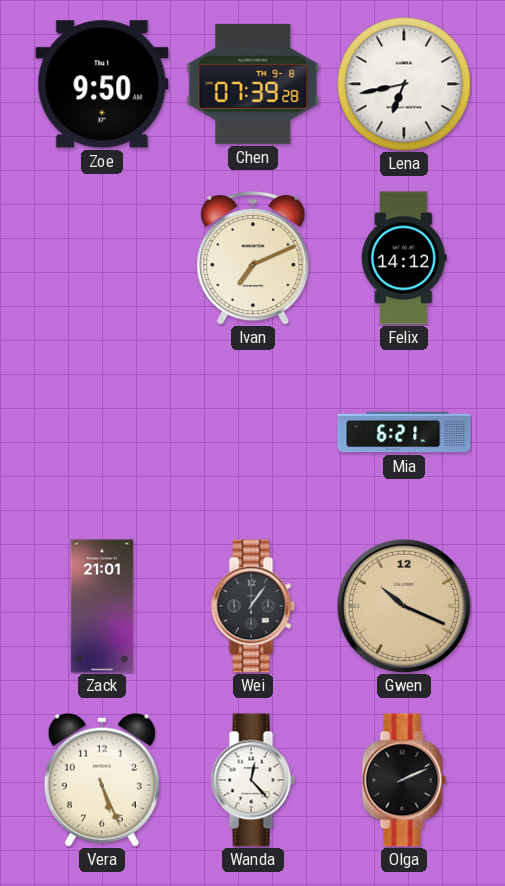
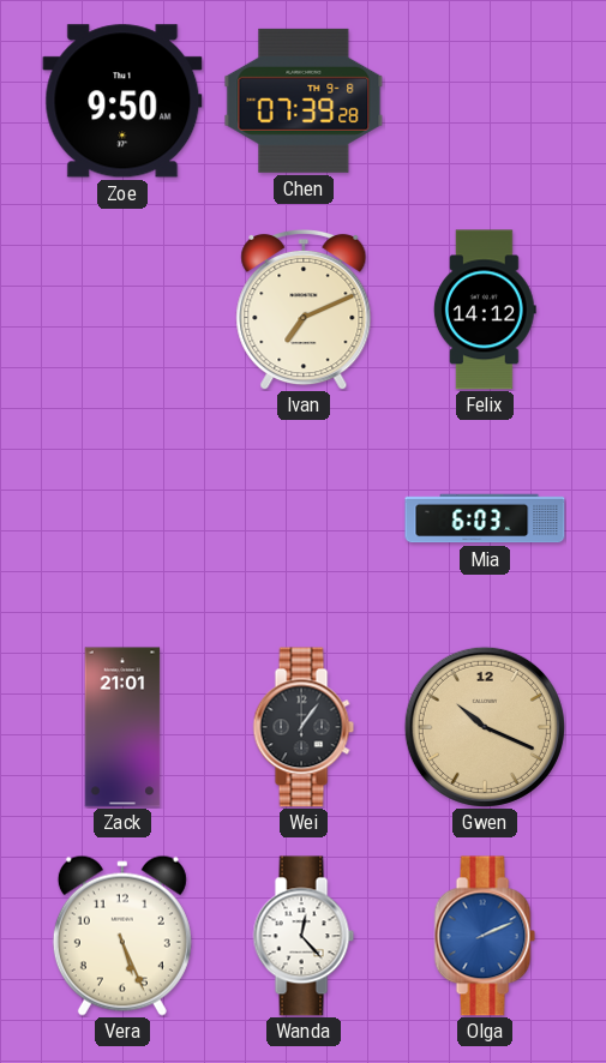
Lena: 6:43 -> none
Mia: 6:21 -> 6:03
Olga dial: black -> blue
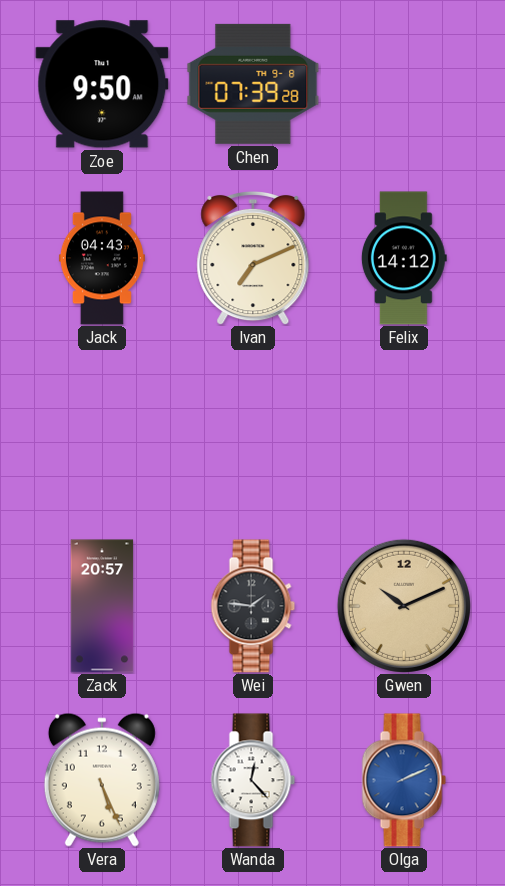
Jack: none -> 04:43
Mia: 6:03 -> none
Zack: 21:01 -> 20:57
Wei: 1:06 -> 1:46
Gwen: 10:19 -> 10:11
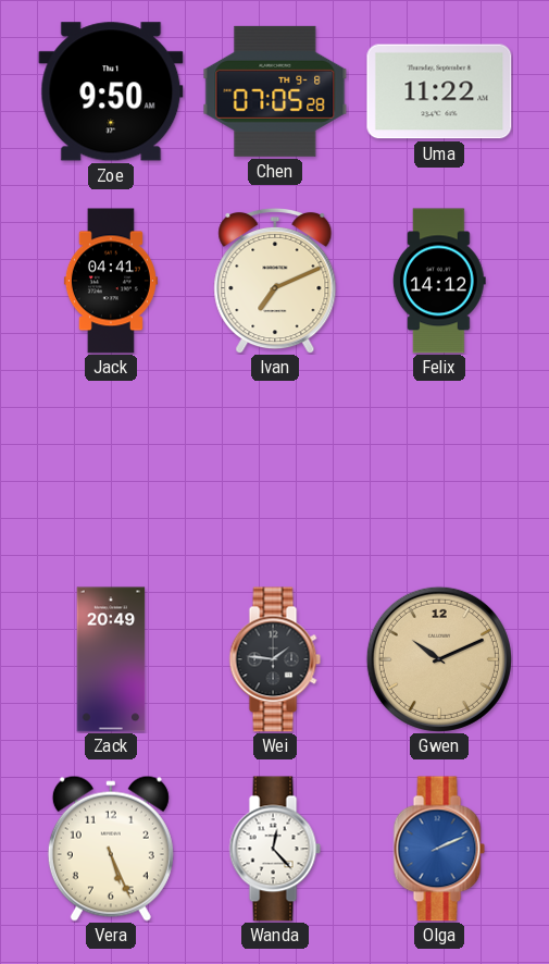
Chen: 07:39 -> 07:05
Uma: none -> 11:22
Jack: 04:43 -> 04:41
Zack: 20:57 -> 20:49
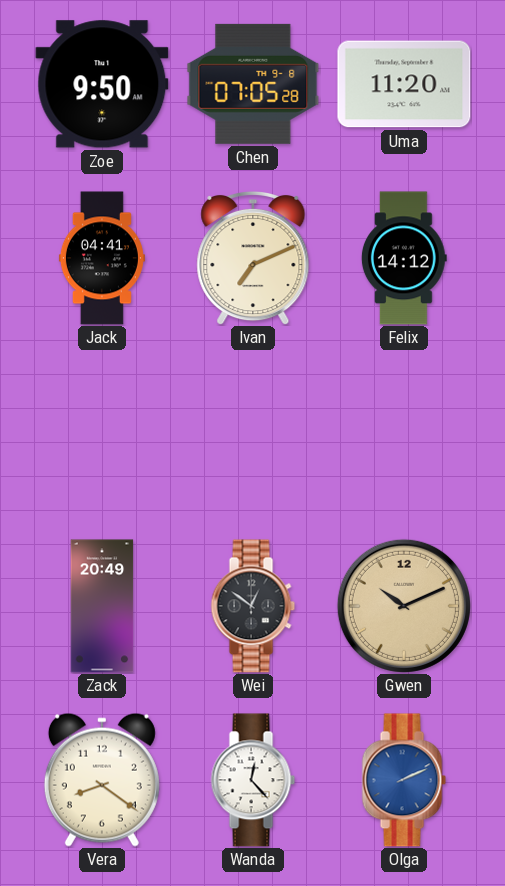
Uma: 11:22 -> 11:20
Wei: 1:46 -> 12:51
Vera: 5:26 -> 8:21
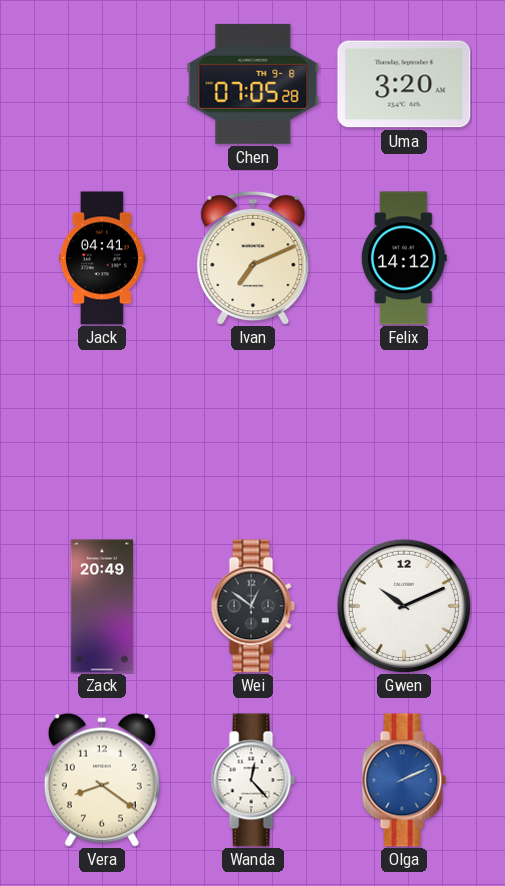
Zoe: 9:50 -> none
Uma: 11:20 -> 3:20
Gwen dial: champagne -> white
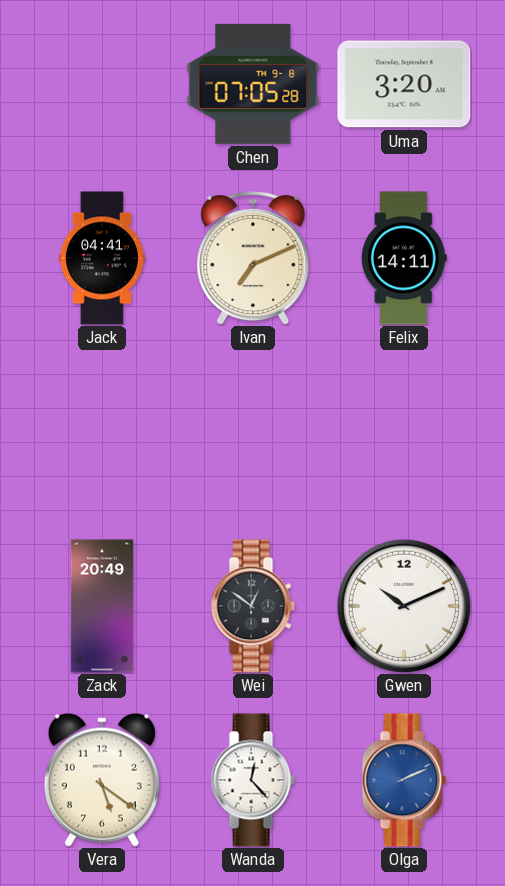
Felix: 14:12 -> 14:11
Vera: 8:21 -> 5:21
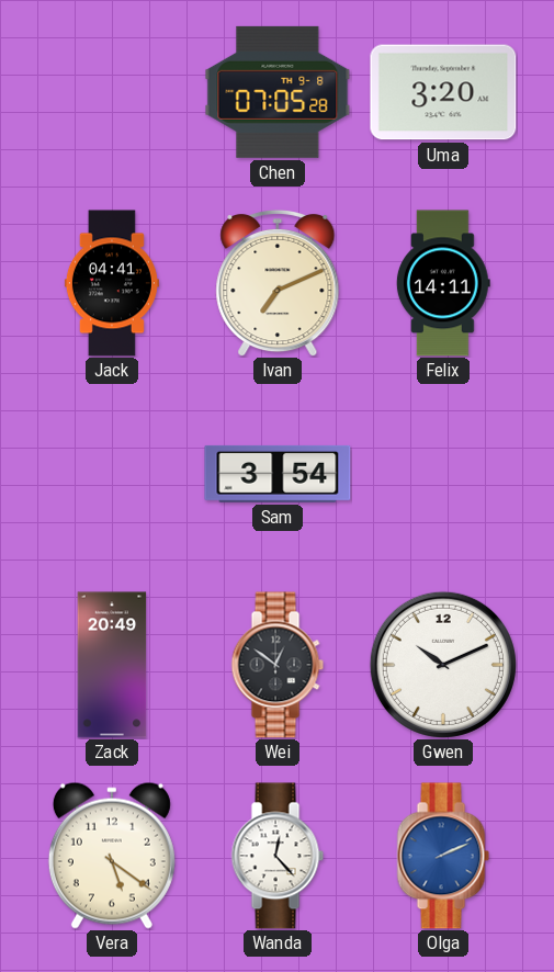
Sam: none -> 3:54
